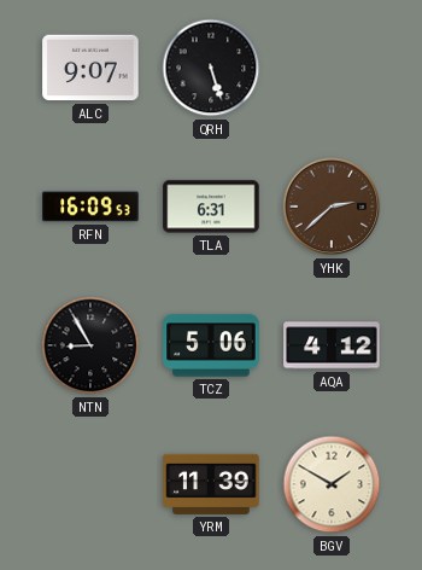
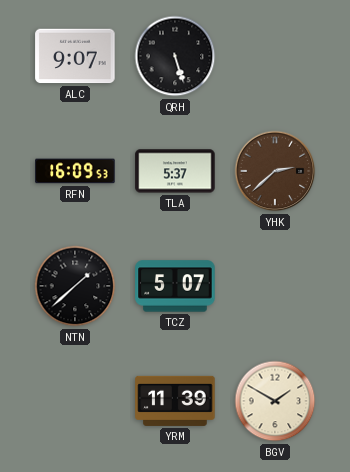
TLA: 6:31 -> 5:37
NTN: 8:55 -> 1:38
TCZ: 5:06 -> 5:07
AQA: 4:12 -> none
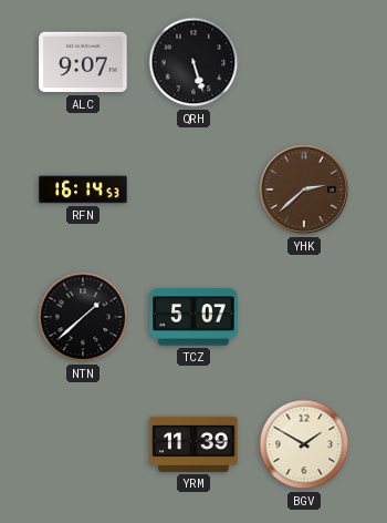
RFN: 16:09 -> 16:14
TLA: 5:37 -> none
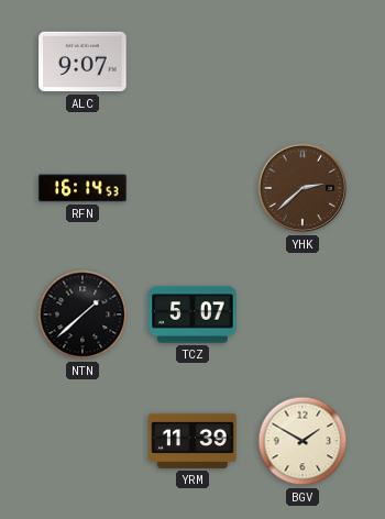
QRH: 5:27 -> none
